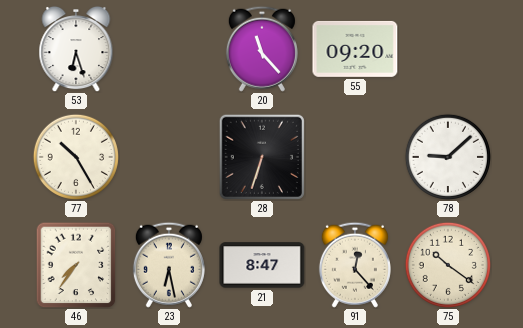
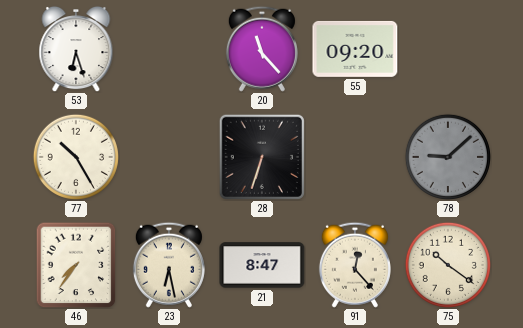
78 dial: white -> grey
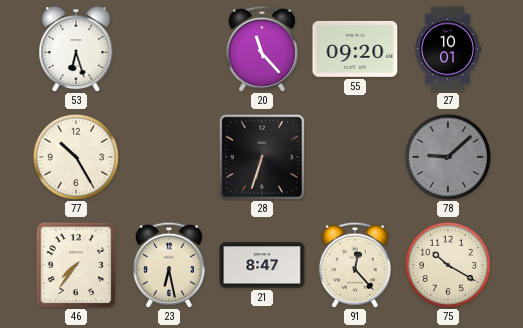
27: none -> 10:01
75: 10:21 -> 10:20
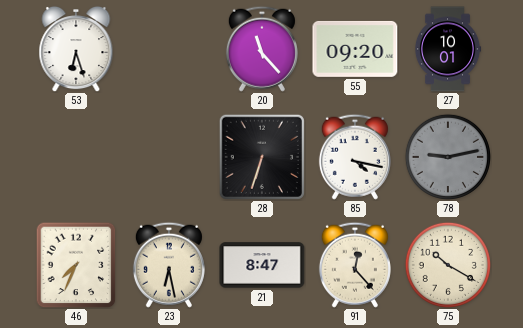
77: 10:25 -> none
85: none -> 4:17
78: 9:08 -> 9:13
46: 7:36 -> 7:34
